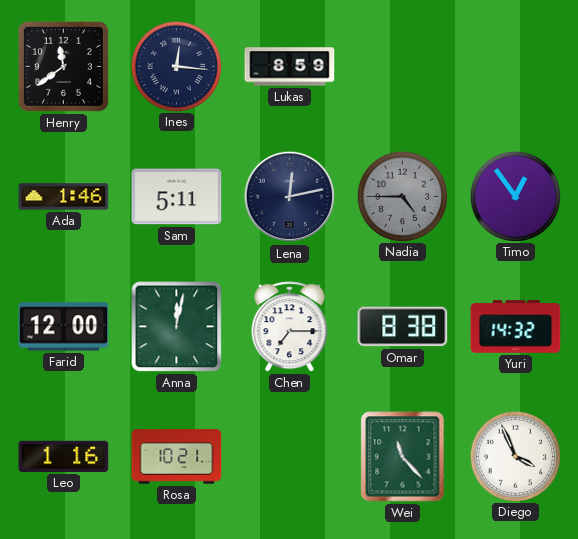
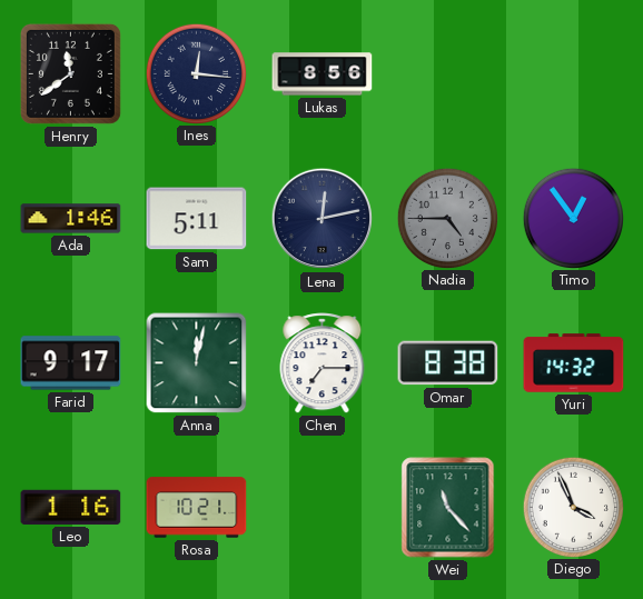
Lukas: 8:59 -> 8:56
Farid: 12:00 -> 9:17
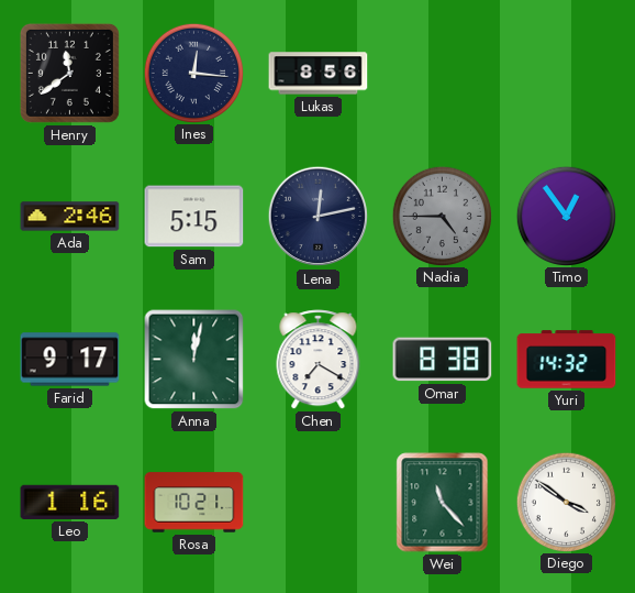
Ada: 1:46 -> 2:46
Sam: 5:11 -> 5:15
Chen: 7:15 -> 7:20
Diego: 3:56 -> 3:51
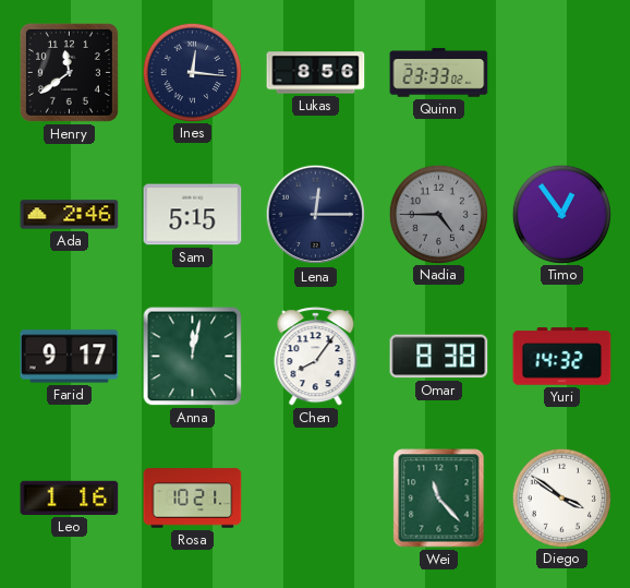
Quinn: none -> 23:33
Lena: 12:13 -> 12:15
Chen: 7:20 -> 8:06
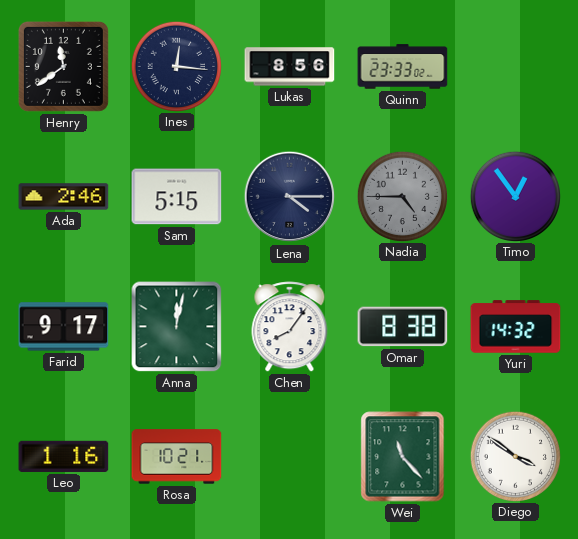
Lena: 12:15 -> 4:15
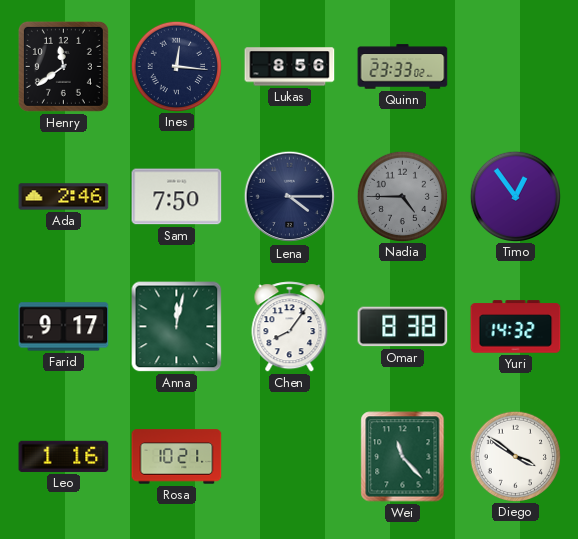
Sam: 5:15 -> 7:50
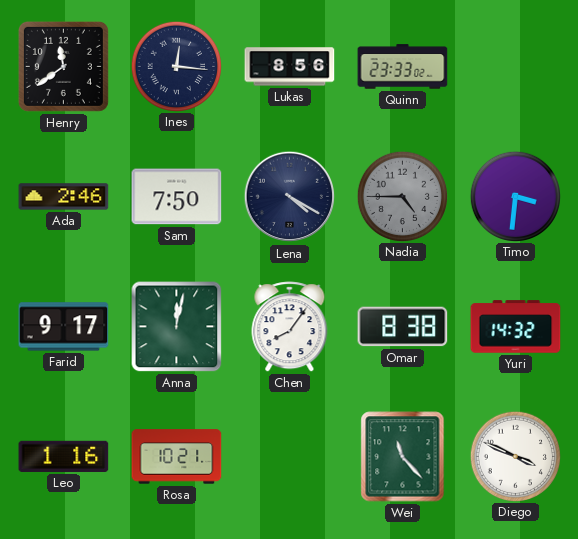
Lena: 4:15 -> 4:20
Timo: 12:54 -> 3:31
Diego: 3:51 -> 3:49
